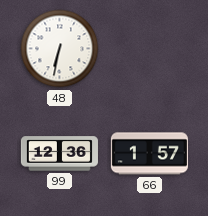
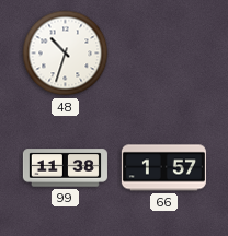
48: 6:32 -> 10:33
99: 12:36 -> 11:38
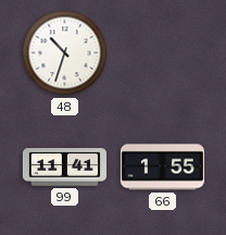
99: 11:38 -> 11:41
66: 1:57 -> 1:55
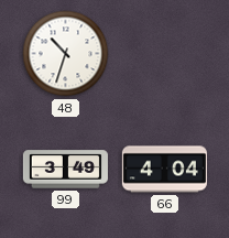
99: 11:41 -> 3:49
66: 1:55 -> 4:04
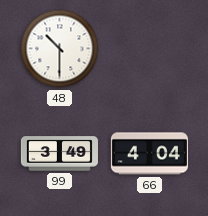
48: 10:33 -> 10:30
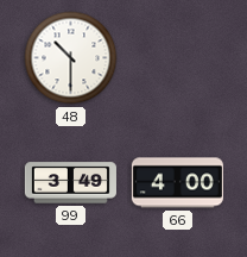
66: 4:04 -> 4:00
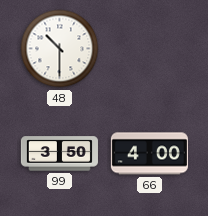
99: 3:49 -> 3:50
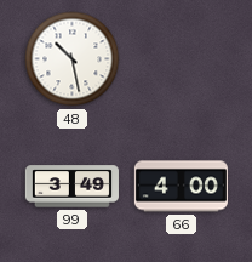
48: 10:30 -> 10:28
99: 3:50 -> 3:49
